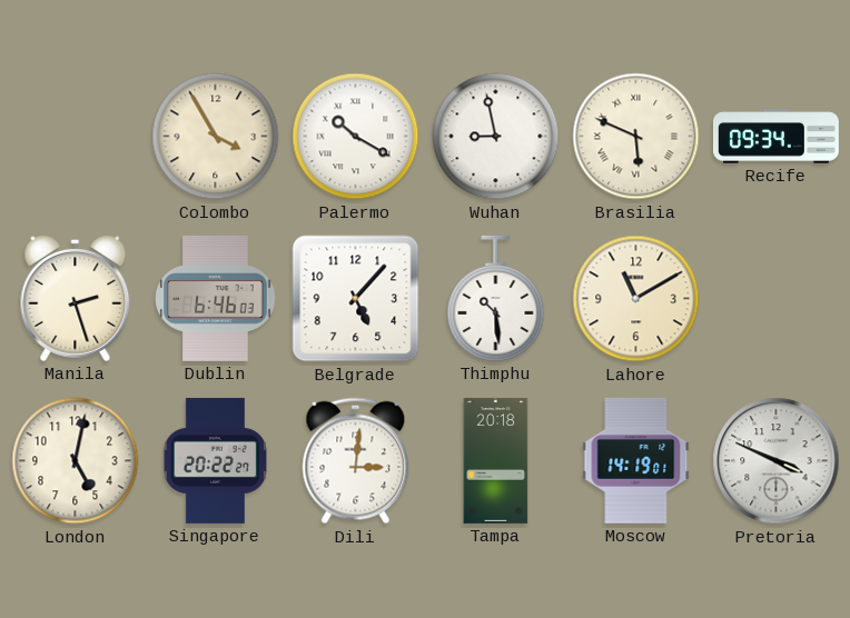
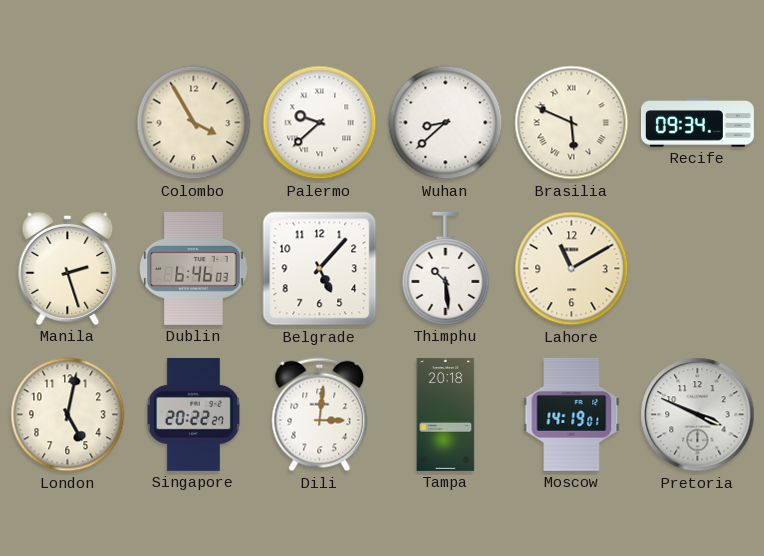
Palermo: 10:20 -> 9:38
Wuhan: 8:58 -> 8:38
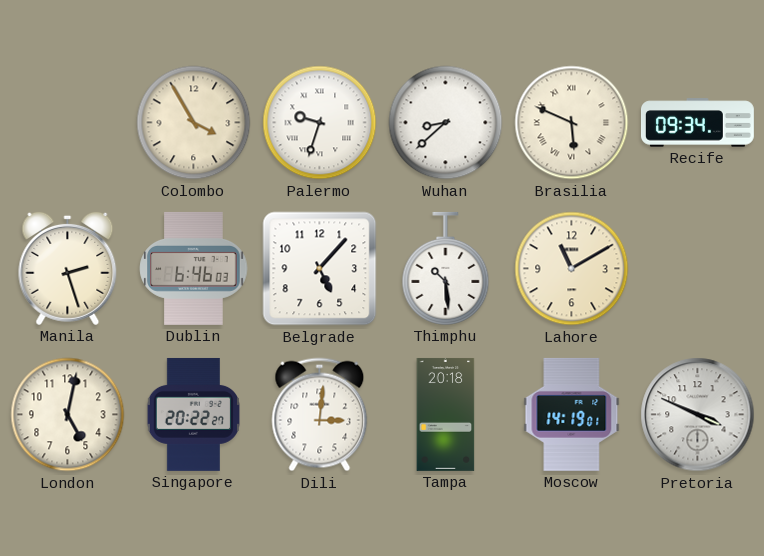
Palermo: 9:38 -> 9:33
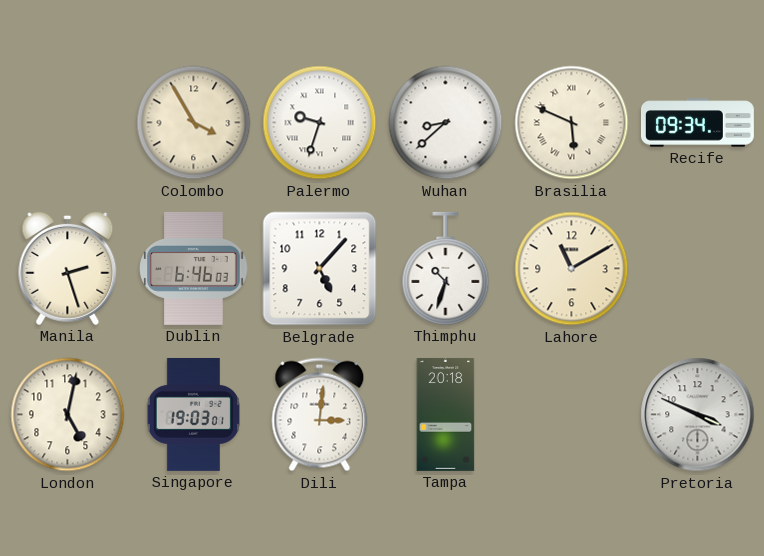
Thimphu: 10:29 -> 10:33
Singapore: 20:22 -> 19:03
Moscow: 14:19 -> none
